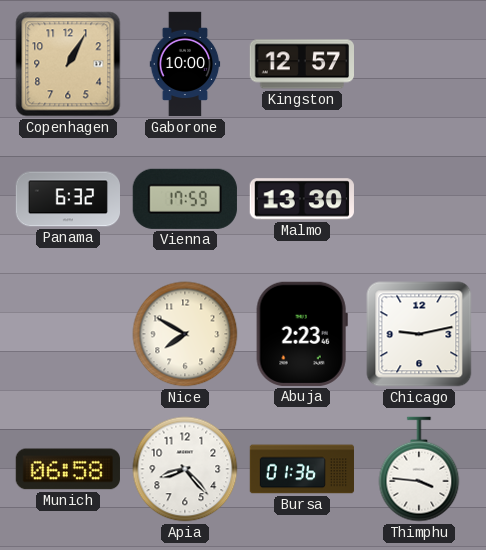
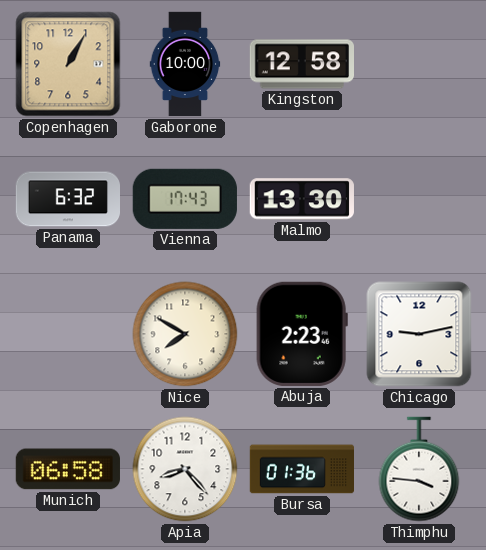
Kingston: 12:57 -> 12:58
Vienna: 17:59 -> 17:43
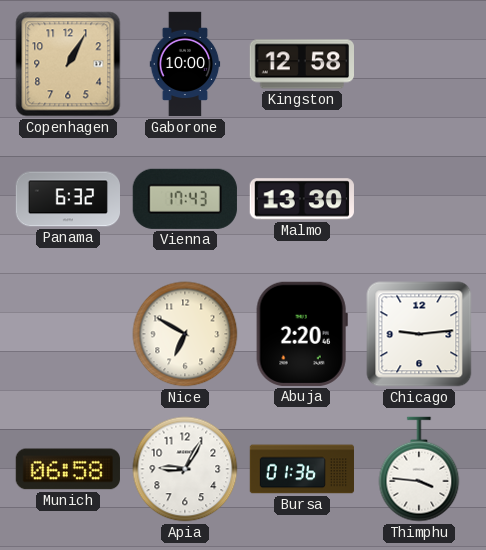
Nice: 7:50 -> 6:50
Abuja: 2:23 -> 2:20
Chicago: 9:13 -> 9:14
Apia: 8:23 -> 9:05
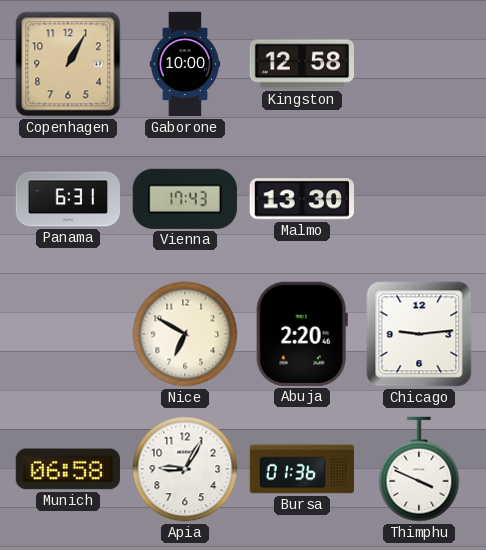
Panama: 6:32 -> 6:31
Thimphu: 3:46 -> 3:49
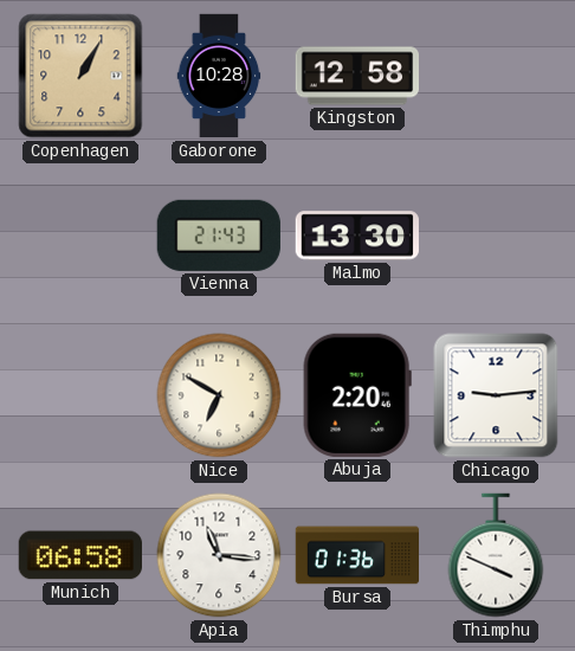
Gaborone: 10:00 -> 10:28
Panama: 6:31 -> none
Vienna: 17:43 -> 21:43
Apia: 9:05 -> 11:16
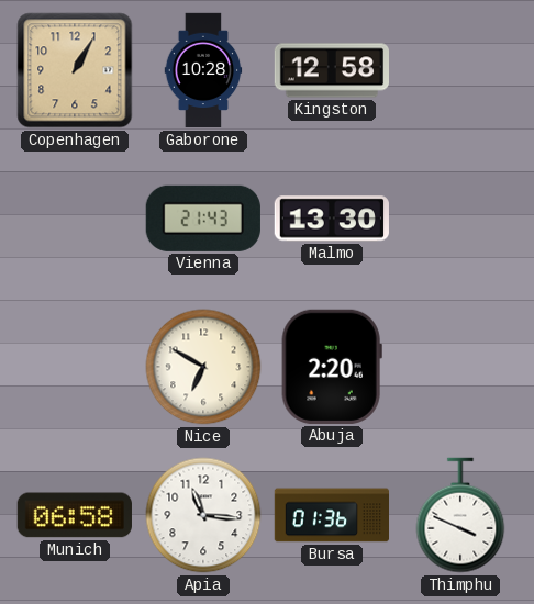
Chicago: 9:14 -> none
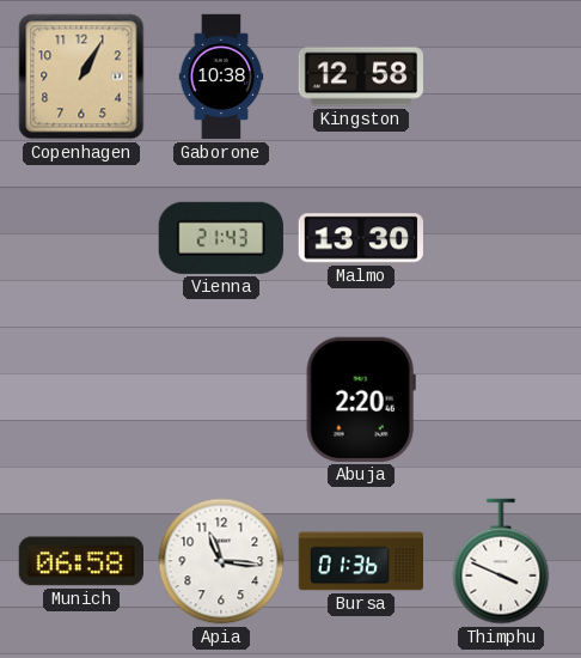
Gaborone: 10:28 -> 10:38
Nice: 6:50 -> none
